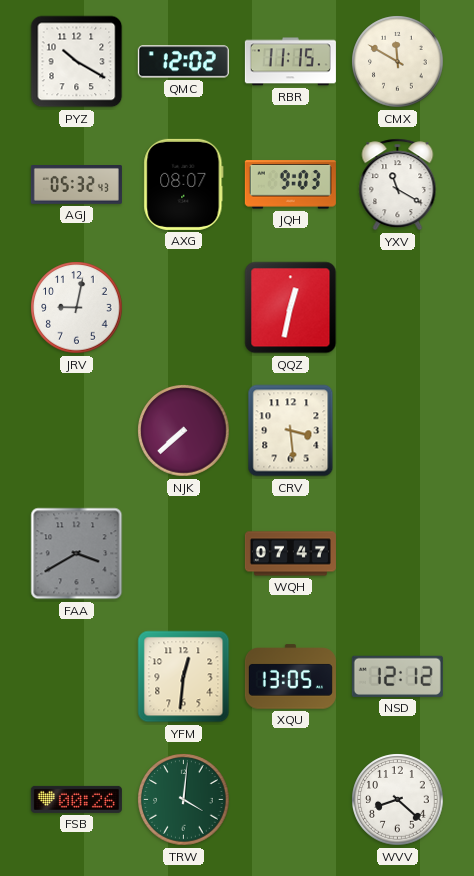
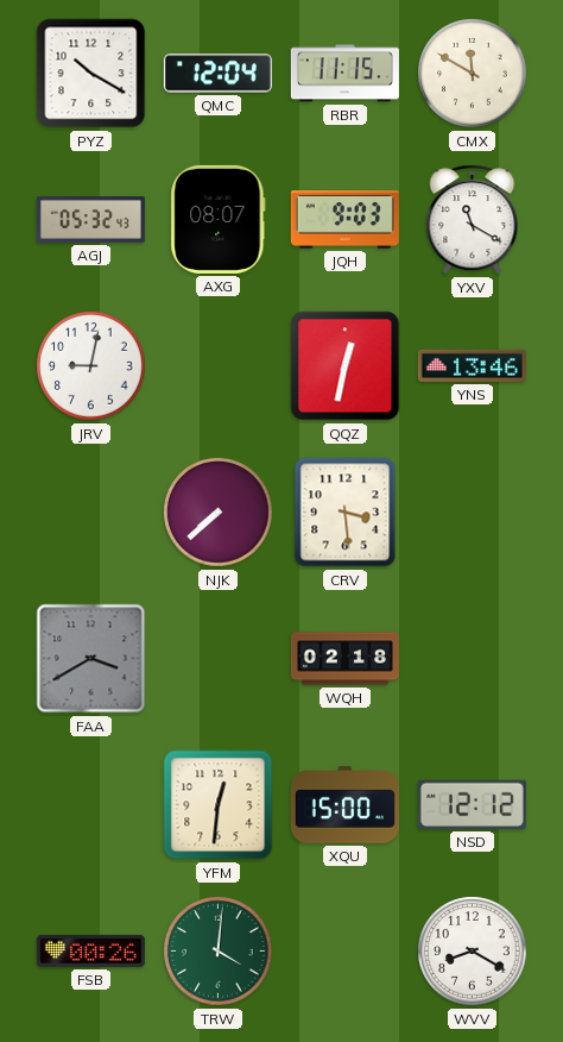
QMC: 12:02 -> 12:04
YNS: none -> 13:46
WQH: 07:47 -> 02:18
XQU: 13:05 -> 15:00
WVV: 8:22 -> 8:20
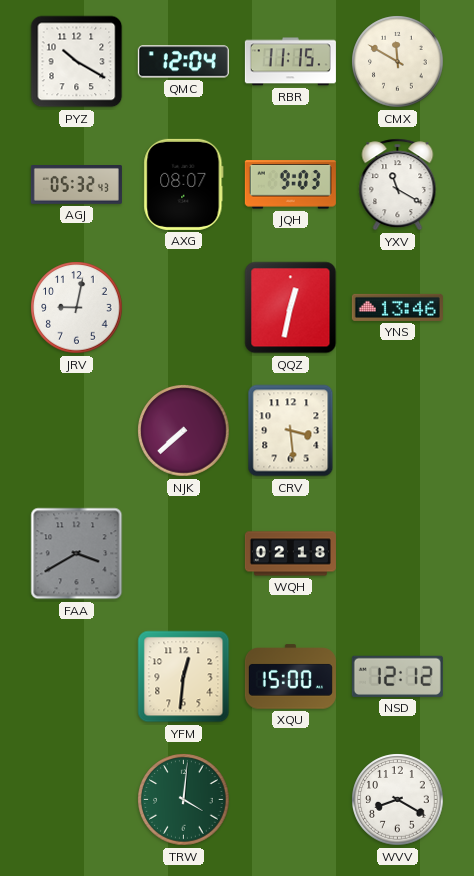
FSB: 00:26 -> none
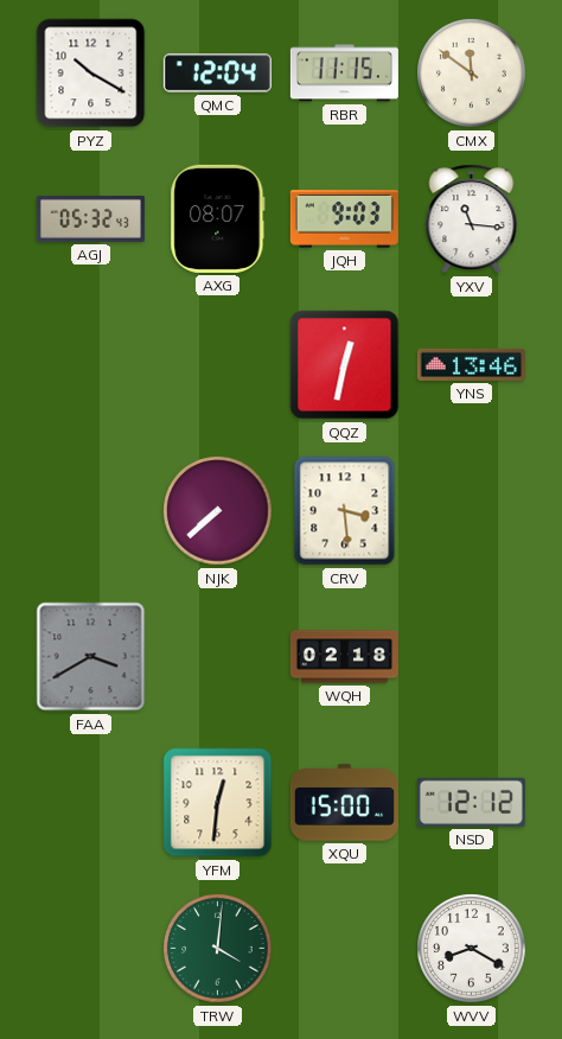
CMX: 11:50 -> 11:51
YXV: 11:20 -> 11:16
JRV: 9:02 -> none
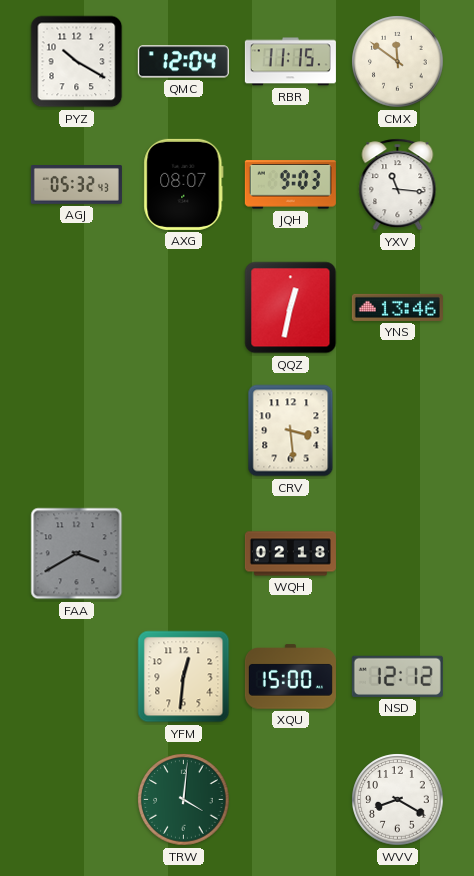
NJK: 7:38 -> none
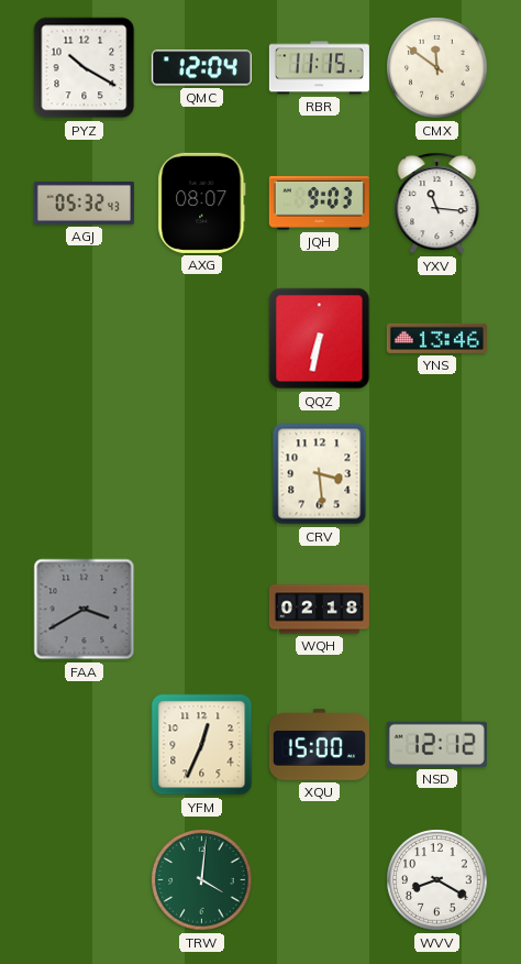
QQZ: 12:32 -> 6:32
YFM: 12:31 -> 12:34
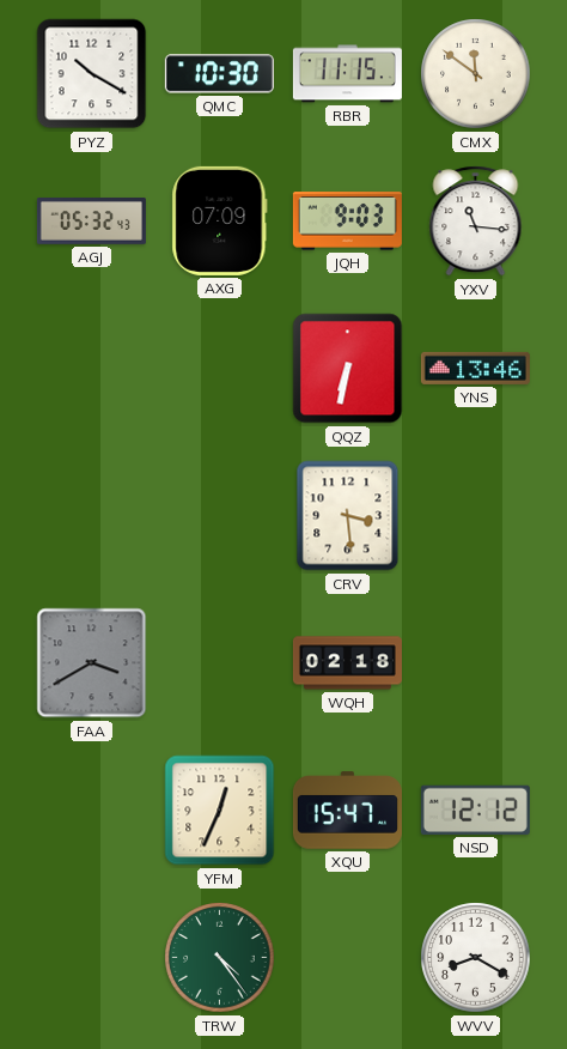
QMC: 12:04 -> 10:30
AXG: 08:07 -> 07:09
XQU: 15:00 -> 15:47
TRW: 4:01 -> 4:24
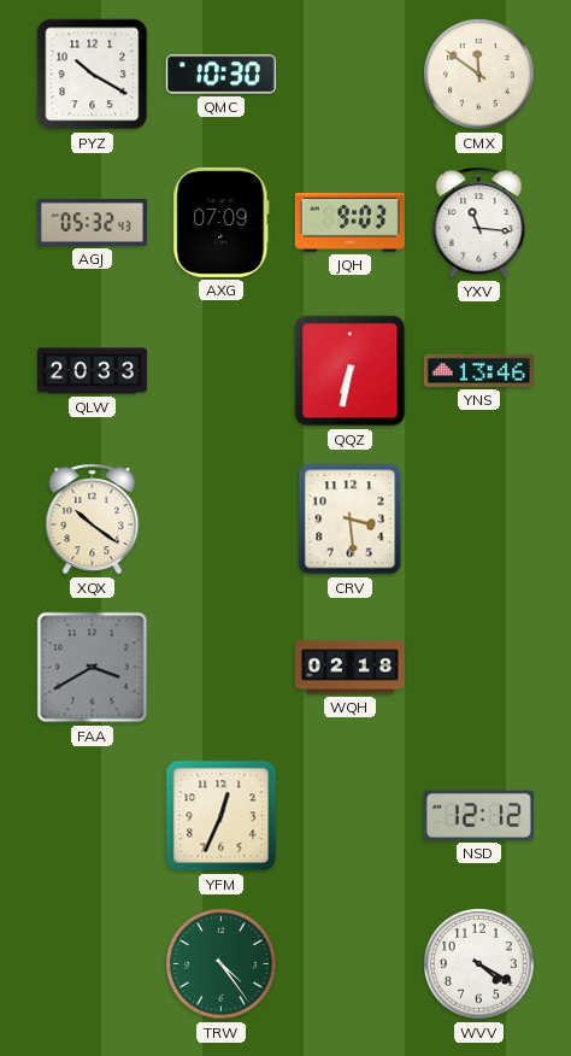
RBR: 11:15 -> none
QLW: none -> 20:33
XQX: none -> 10:21
XQU: 15:47 -> none
WVV: 8:20 -> 4:20
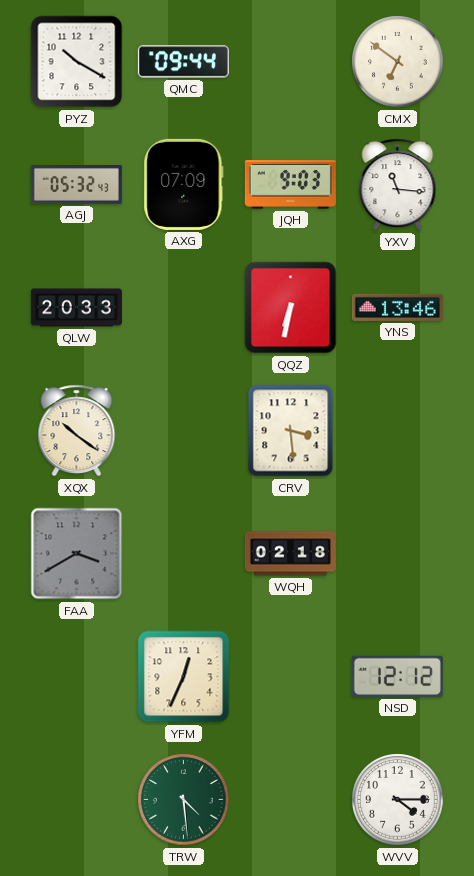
QMC: 10:30 -> 09:44
CMX: 11:51 -> 6:51
TRW: 4:24 -> 4:29
WVV: 4:20 -> 4:15
